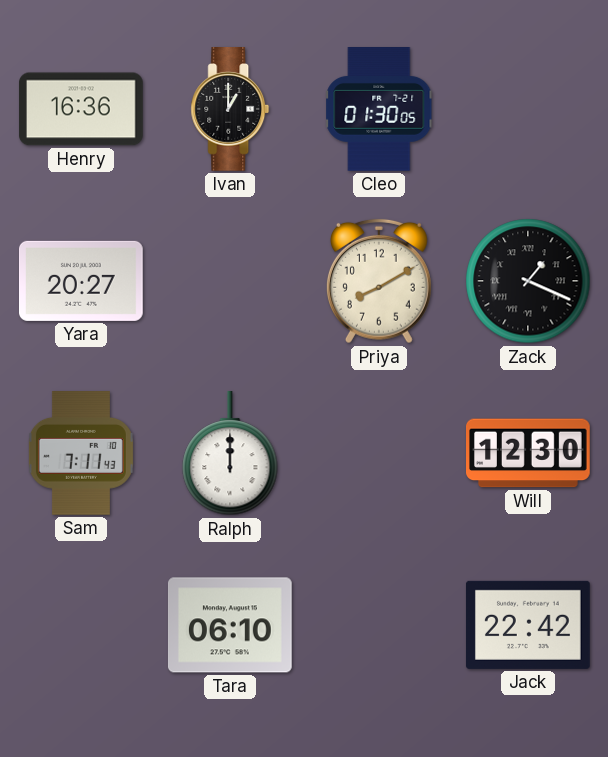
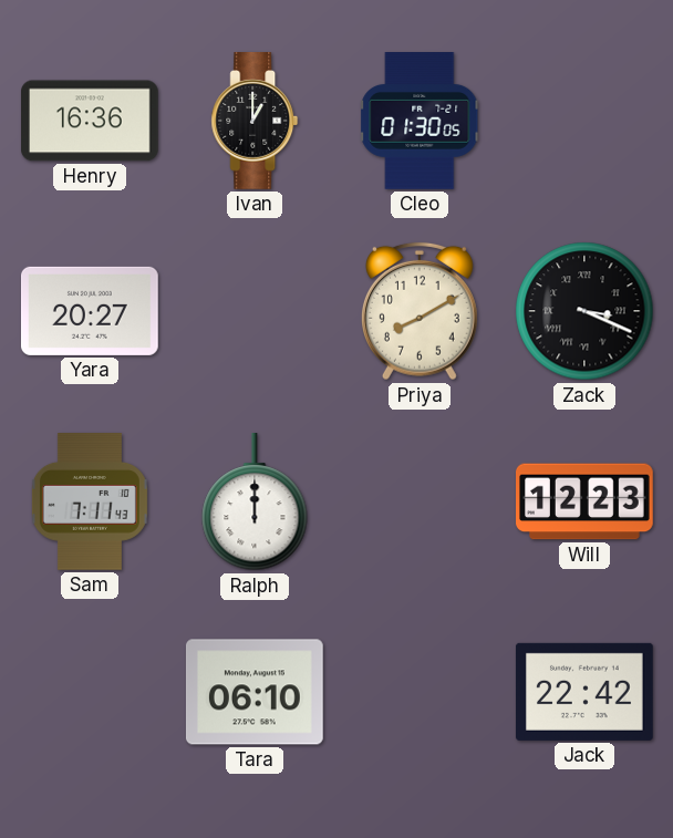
Zack: 1:19 -> 3:19
Will: 12:30 -> 12:23
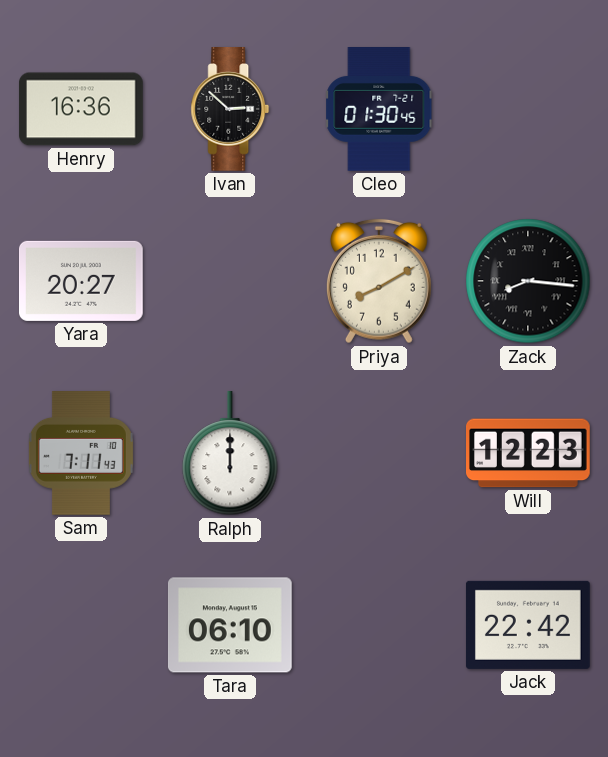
Ivan: 1:00 -> 2:52
Cleo: 01:30:05 -> 01:30:45
Zack: 3:19 -> 8:16
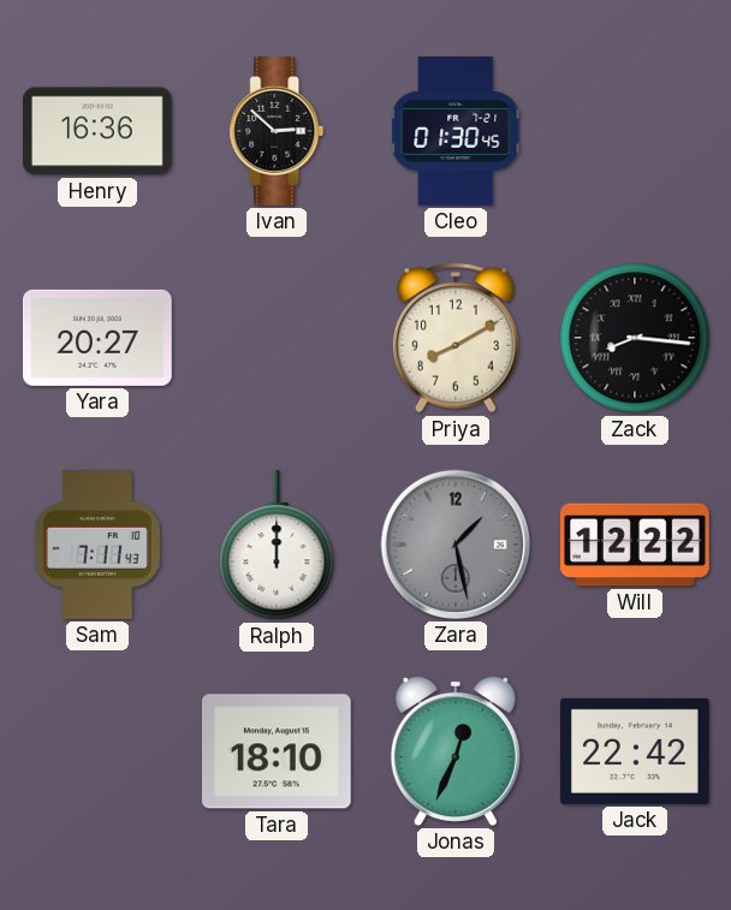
Zara: none -> 1:28
Will: 12:23 -> 12:22
Tara: 06:10 -> 18:10
Jonas: none -> 12:34
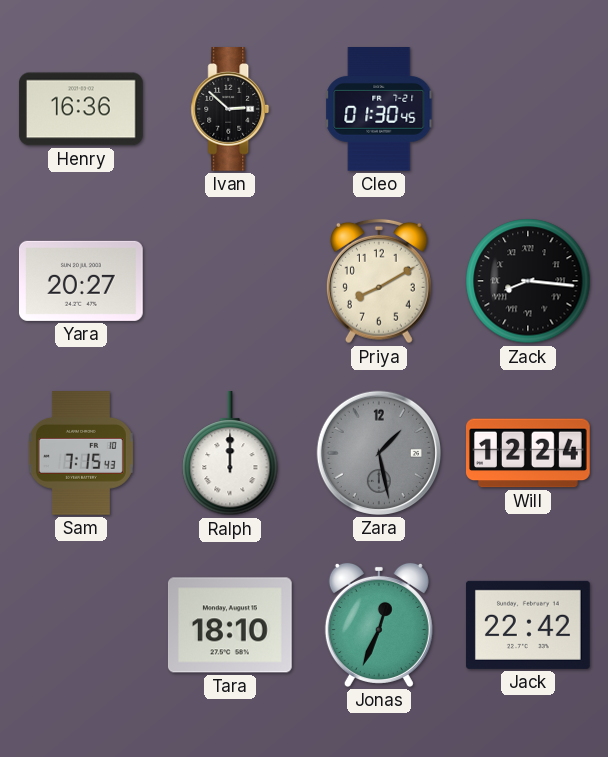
Sam: 7:11 -> 7:15
Will: 12:22 -> 12:24
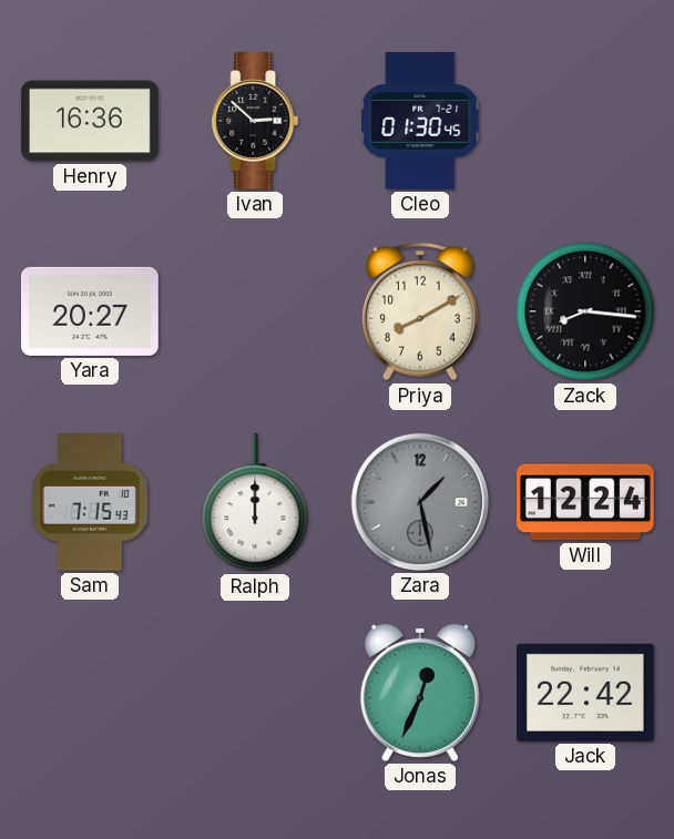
Tara: 18:10 -> none
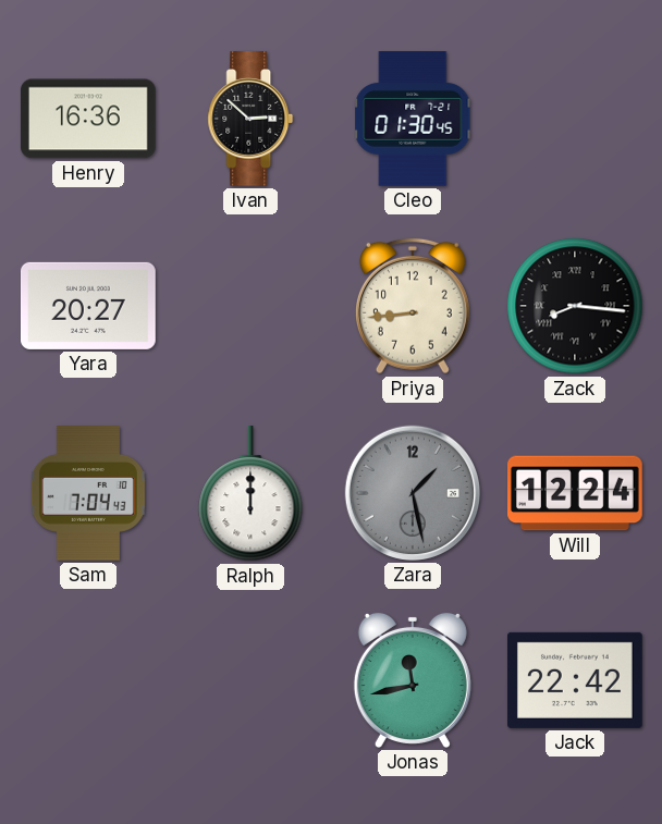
Priya: 8:10 -> 8:44
Sam: 7:15 -> 7:04
Jonas: 12:34 -> 11:43
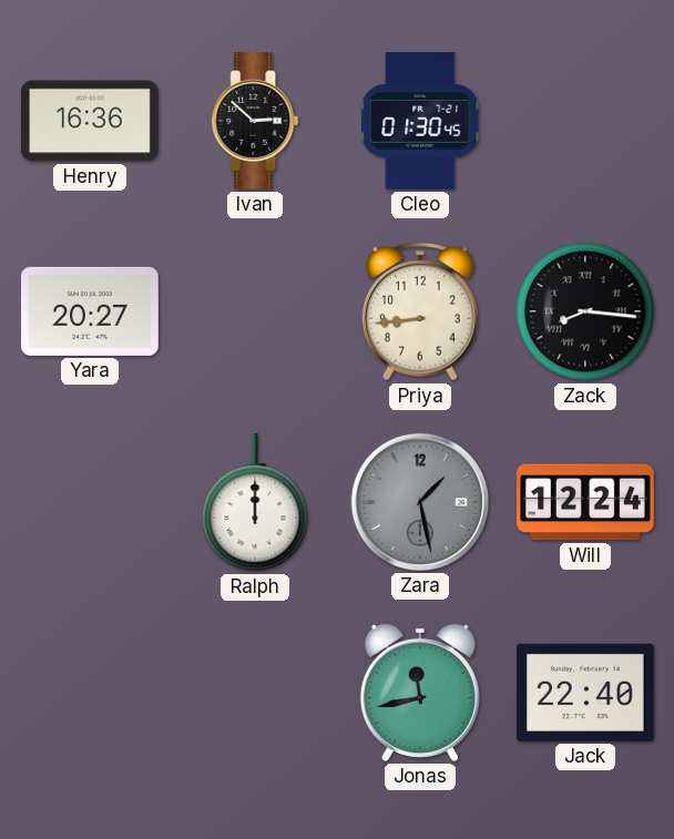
Sam: 7:04 -> none
Jack: 22:42 -> 22:40
